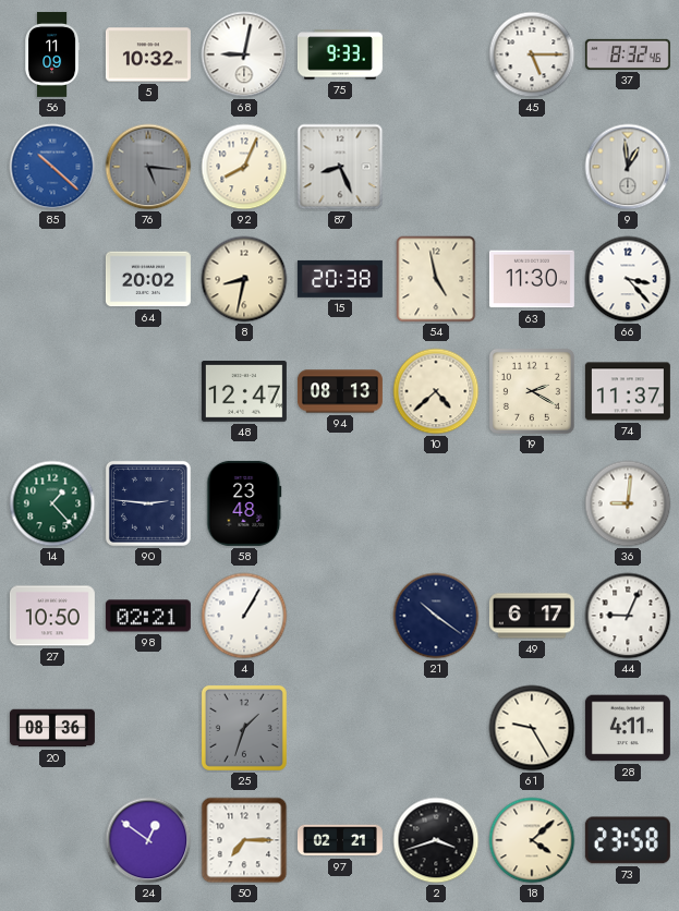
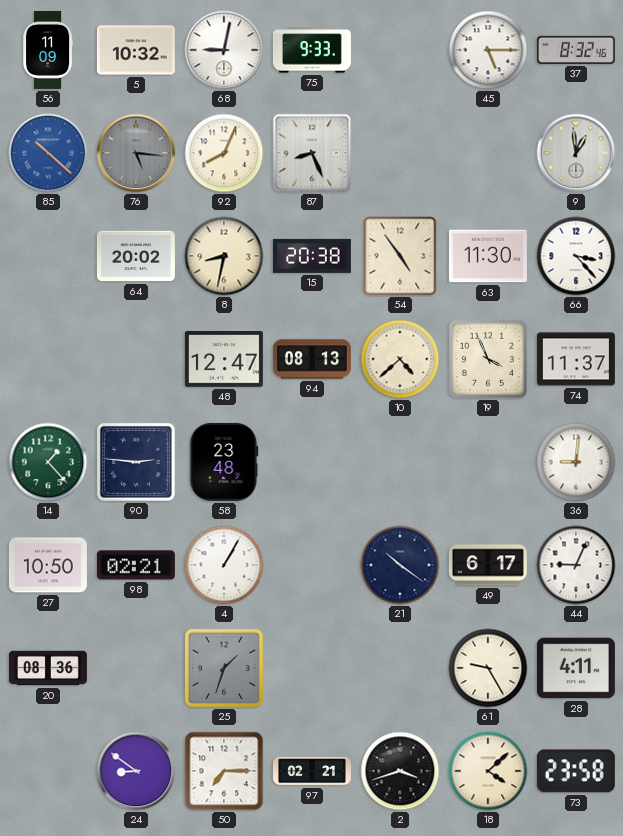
54: 4:58 -> 4:54
19: 2:20 -> 3:56
24: 12:51 -> 8:51
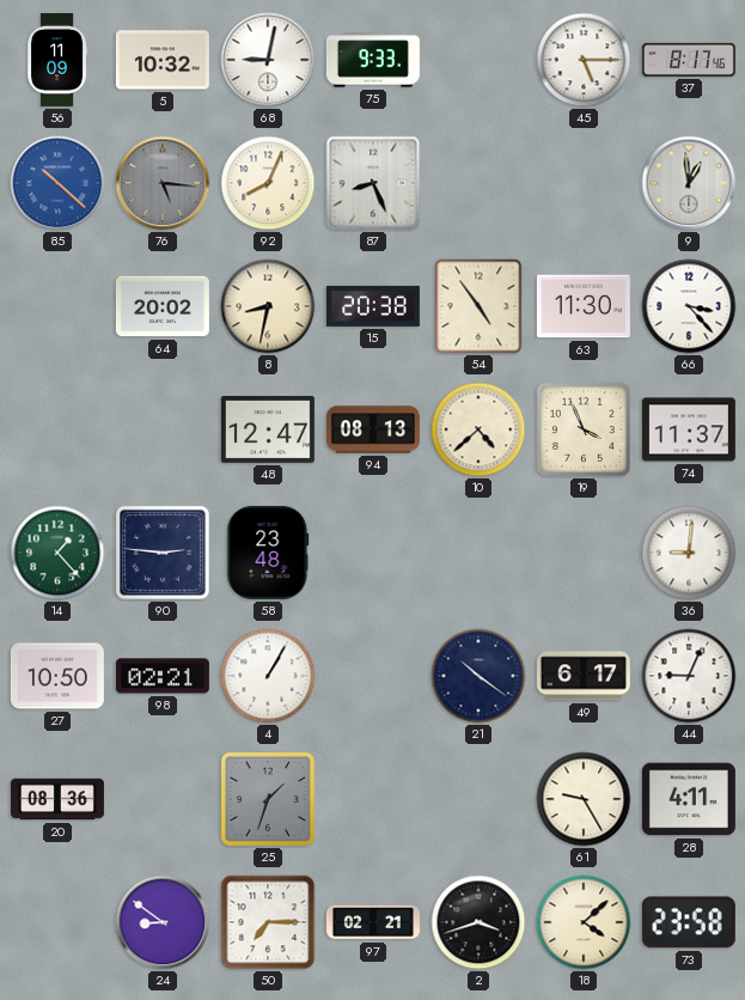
37: 8:32 -> 8:17
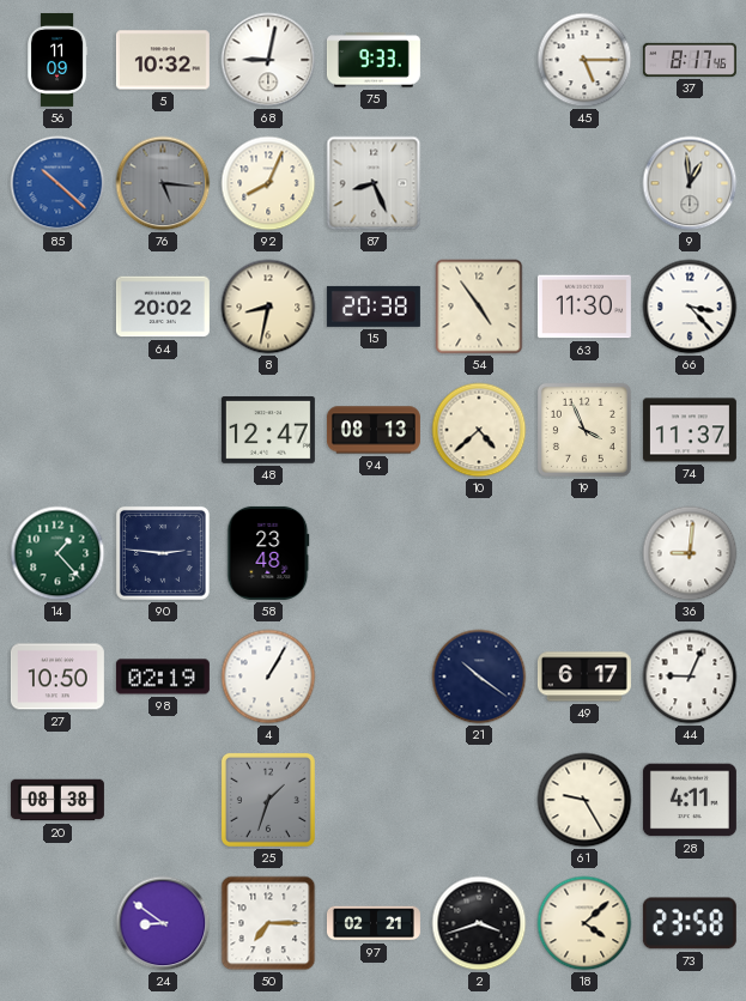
98: 02:21 -> 02:19
20: 08:36 -> 08:38
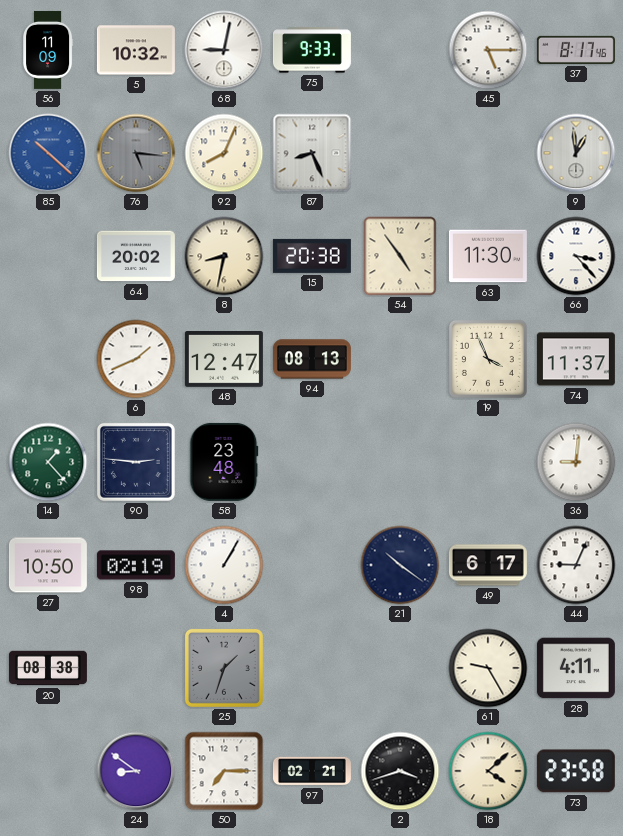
6: none -> 1:41
10: 4:38 -> none
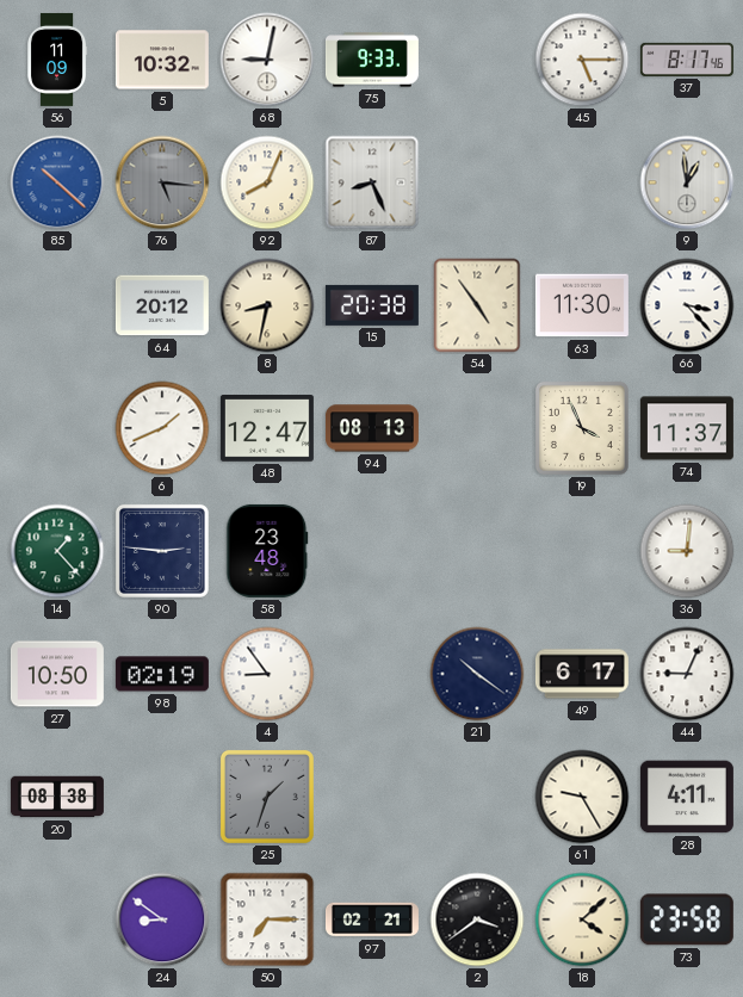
64: 20:02 -> 20:12
4: 1:05 -> 8:54
2: 3:42 -> 3:39
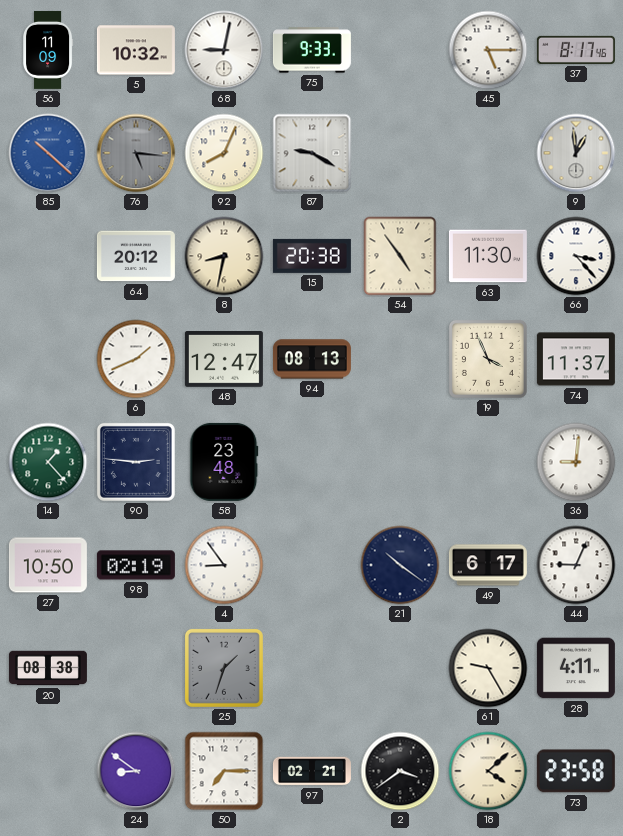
87: 8:26 -> 9:20
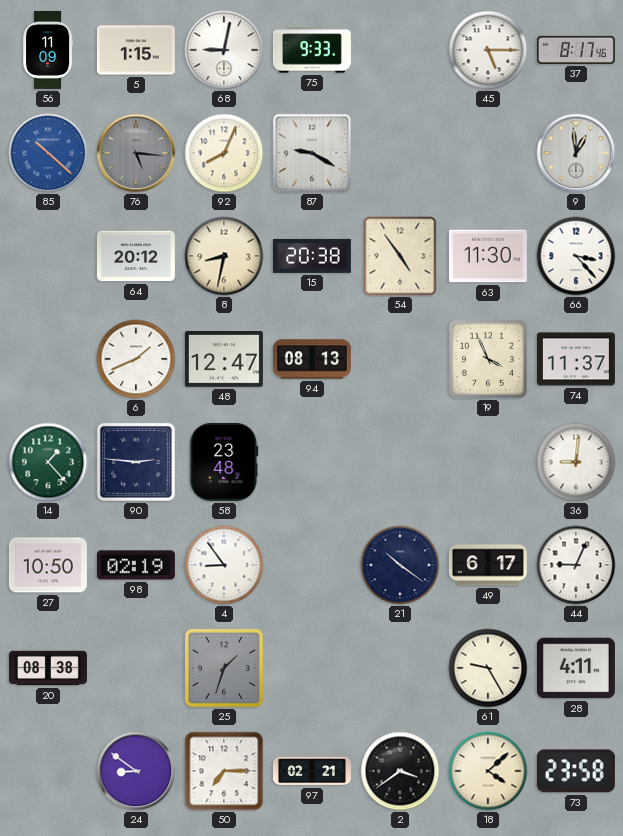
5: 10:32 -> 1:15
